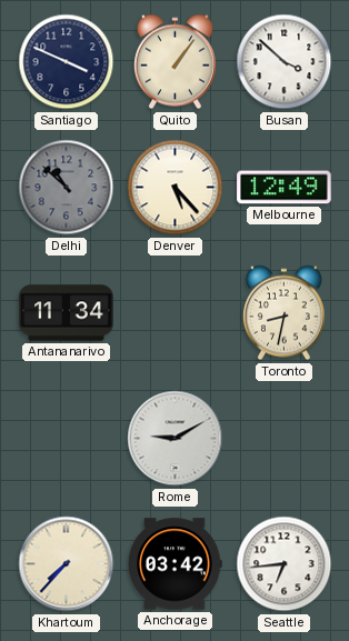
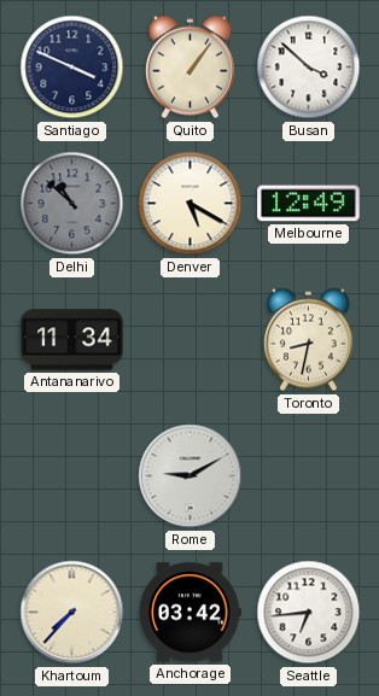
Denver: 5:23 -> 5:20
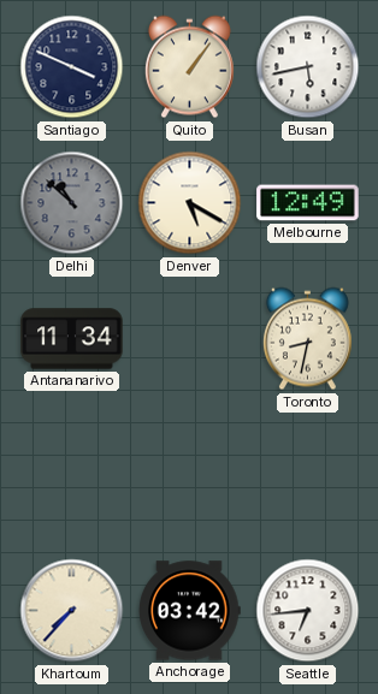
Busan: 3:52 -> 5:43
Rome: 9:10 -> none
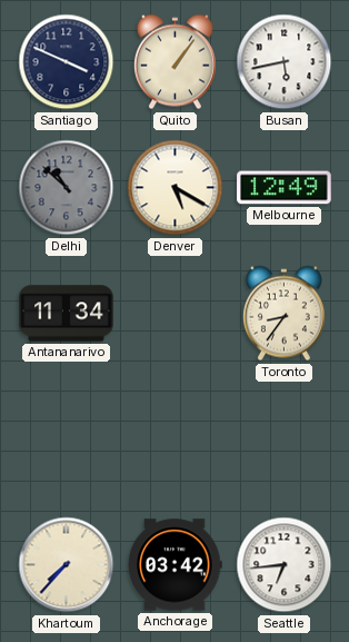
Toronto: 8:32 -> 8:36
